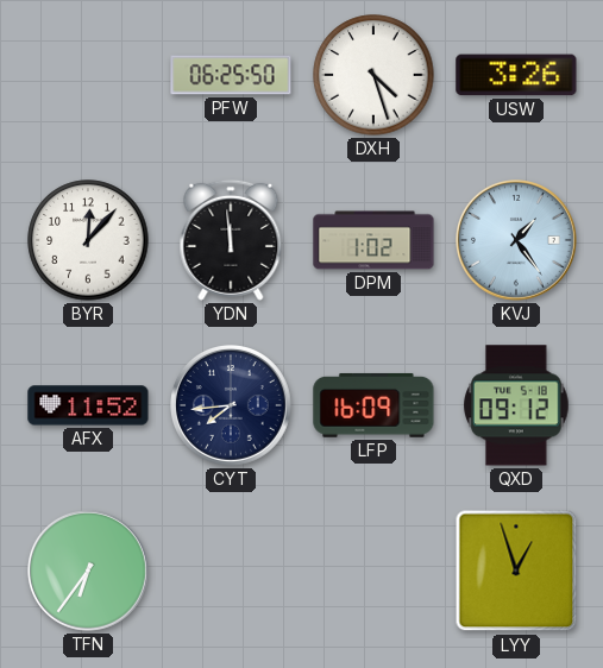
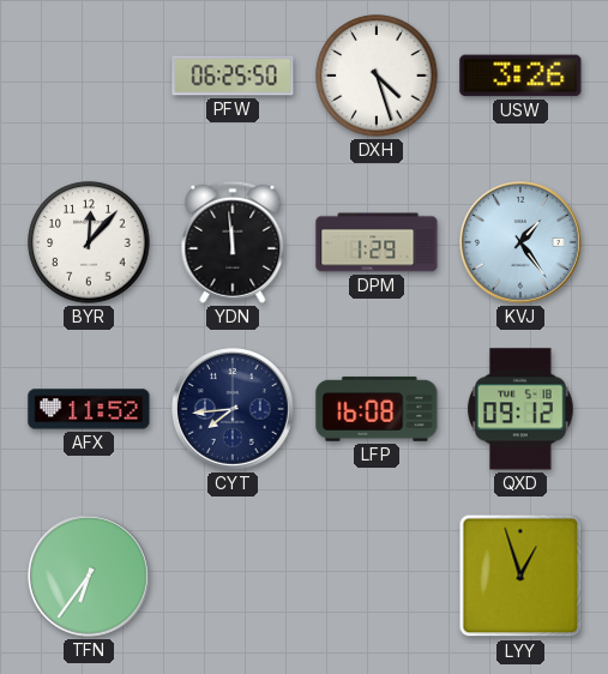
DPM: 1:02 -> 1:29
LFP: 16:09 -> 16:08
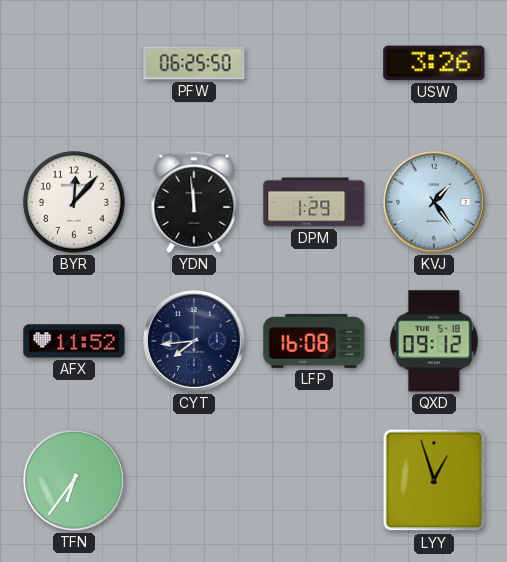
DXH: 4:27 -> none
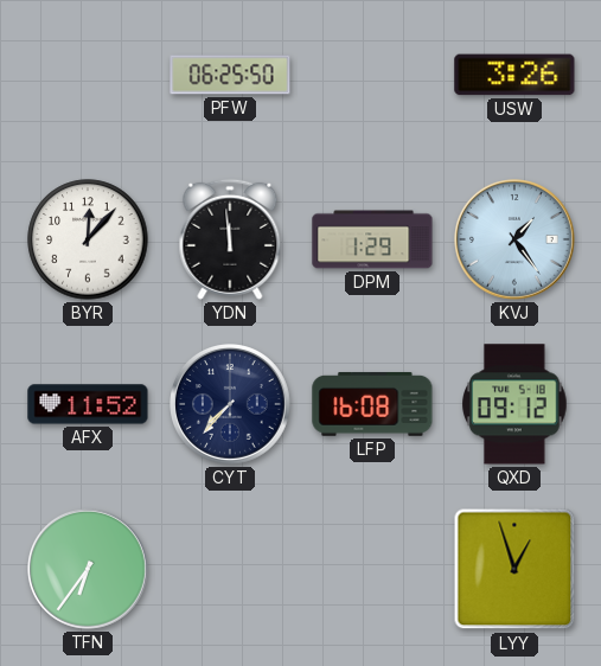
CYT: 7:44 -> 7:37
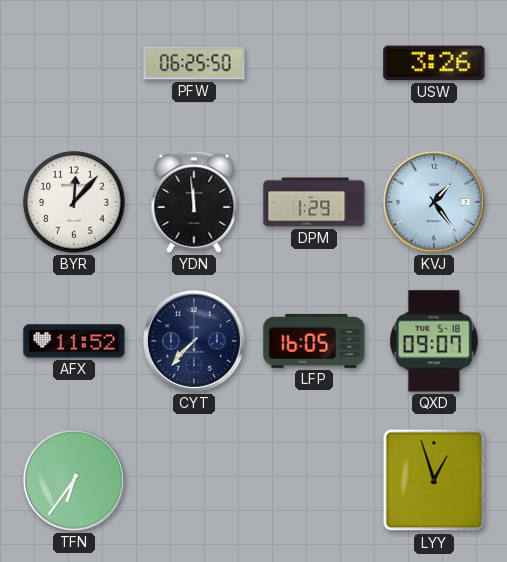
LFP: 16:08 -> 16:05
QXD: 09:12 -> 09:07
